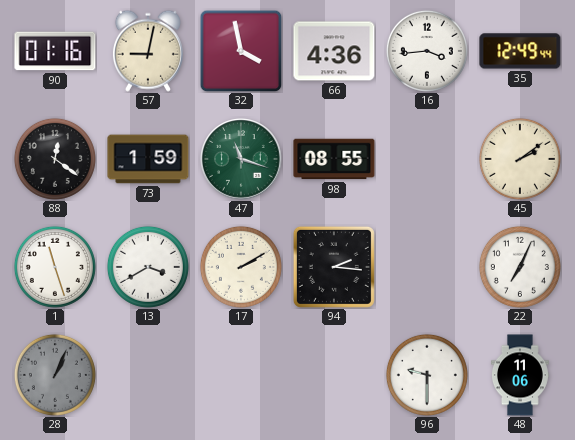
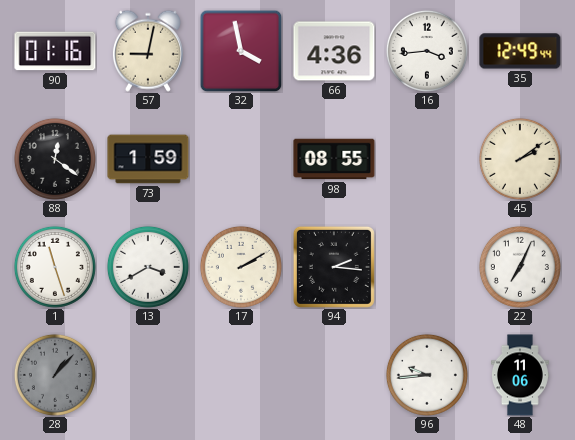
47: 11:18 -> none
28: 1:04 -> 1:07
96: 9:30 -> 9:44
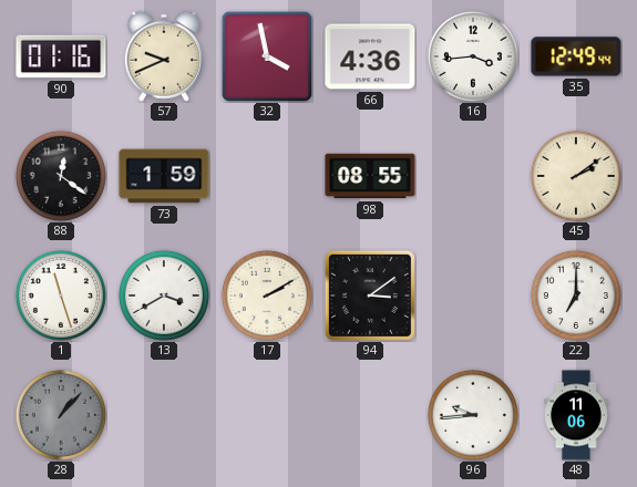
57: 9:02 -> 9:41
94: 2:16 -> 3:09
22: 7:04 -> 7:00
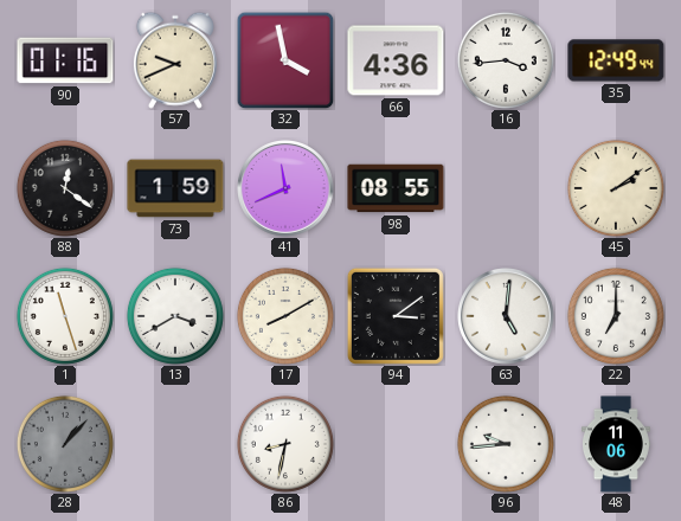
41: none -> 11:41
17: 2:10 -> 8:10
63: none -> 5:01
86: none -> 8:32
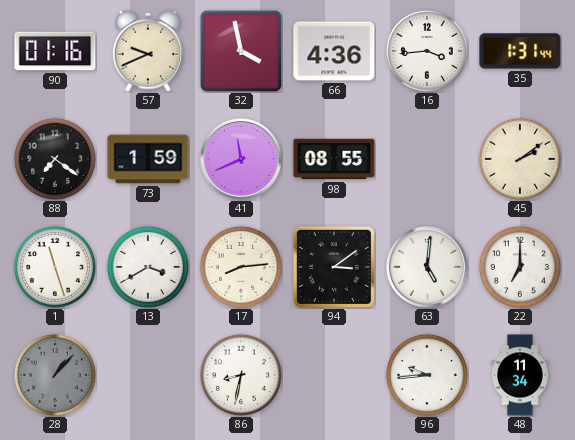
35: 12:49 -> 1:31
88: 12:21 -> 7:21
17: 8:10 -> 8:14
48: 11:06 -> 11:34
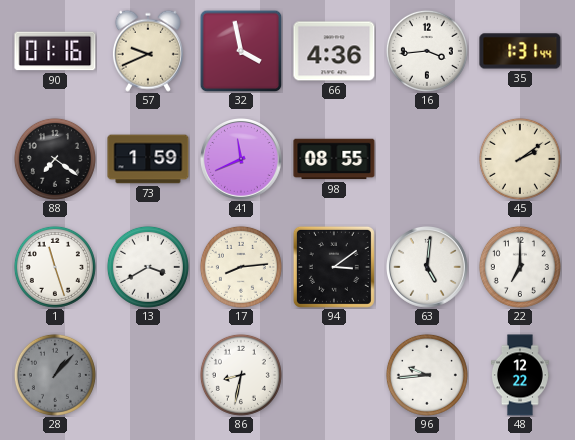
48: 11:34 -> 12:22
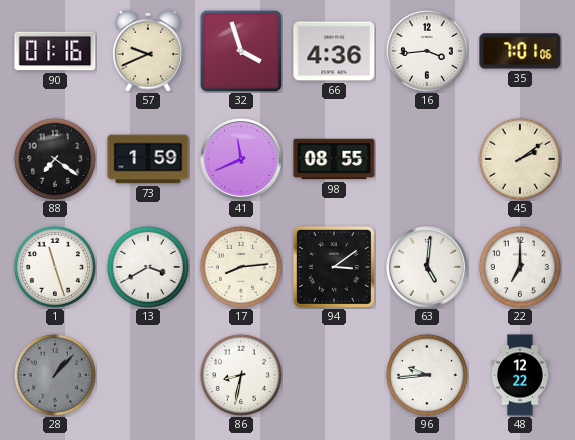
32: 3:58 -> 3:57
35: 1:31 -> 7:01
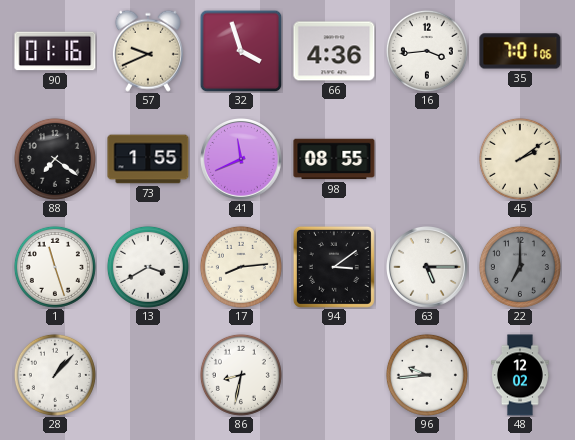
73: 1:59 -> 1:55
63: 5:01 -> 5:15
22 dial: white -> grey
28 dial: grey -> white
48: 12:22 -> 12:02
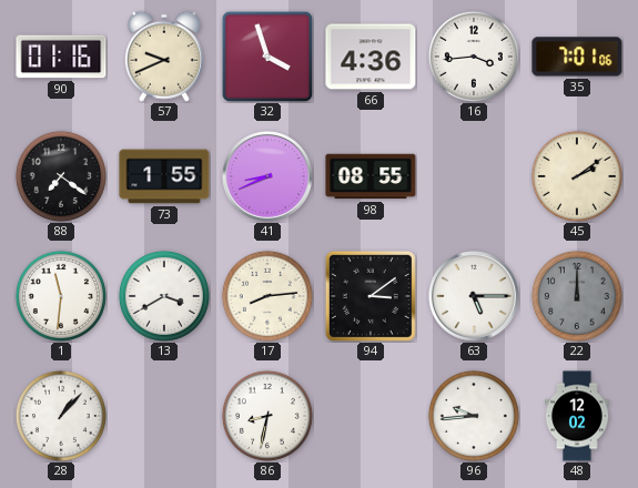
41: 11:41 -> 8:41
1: 11:27 -> 11:31
22: 7:00 -> 12:00
